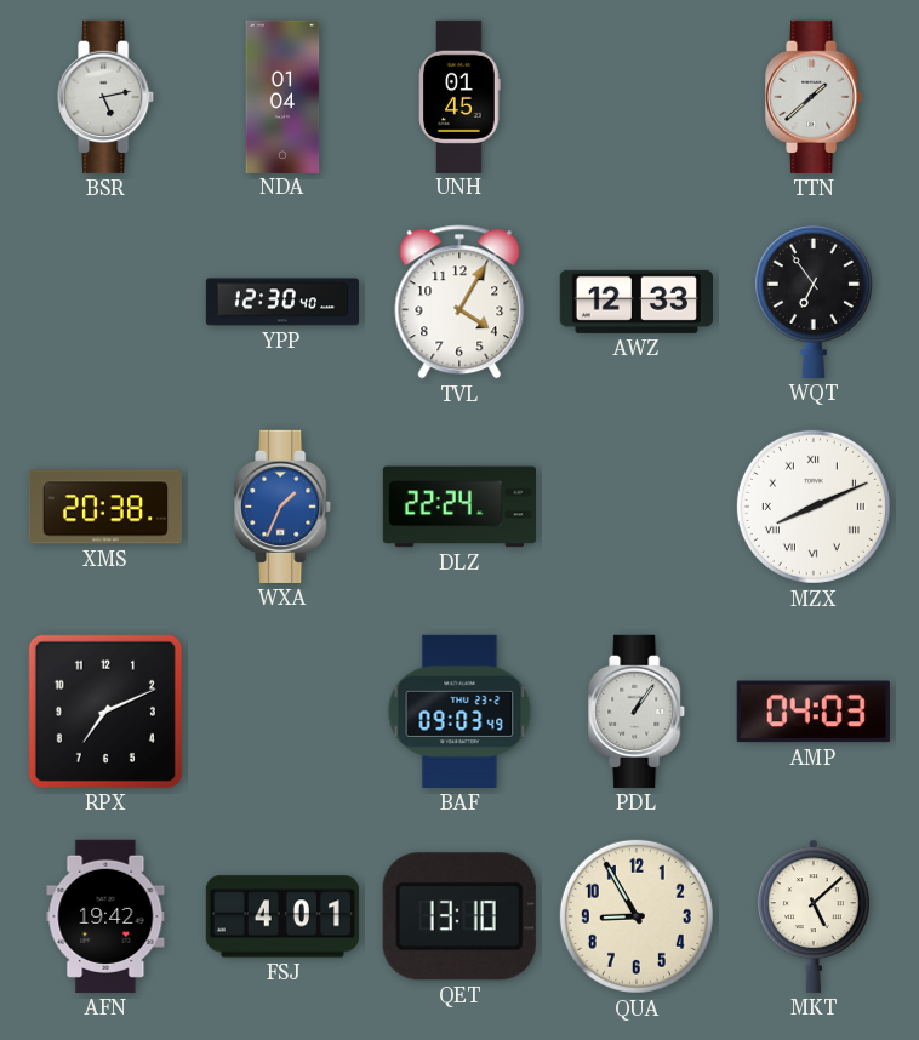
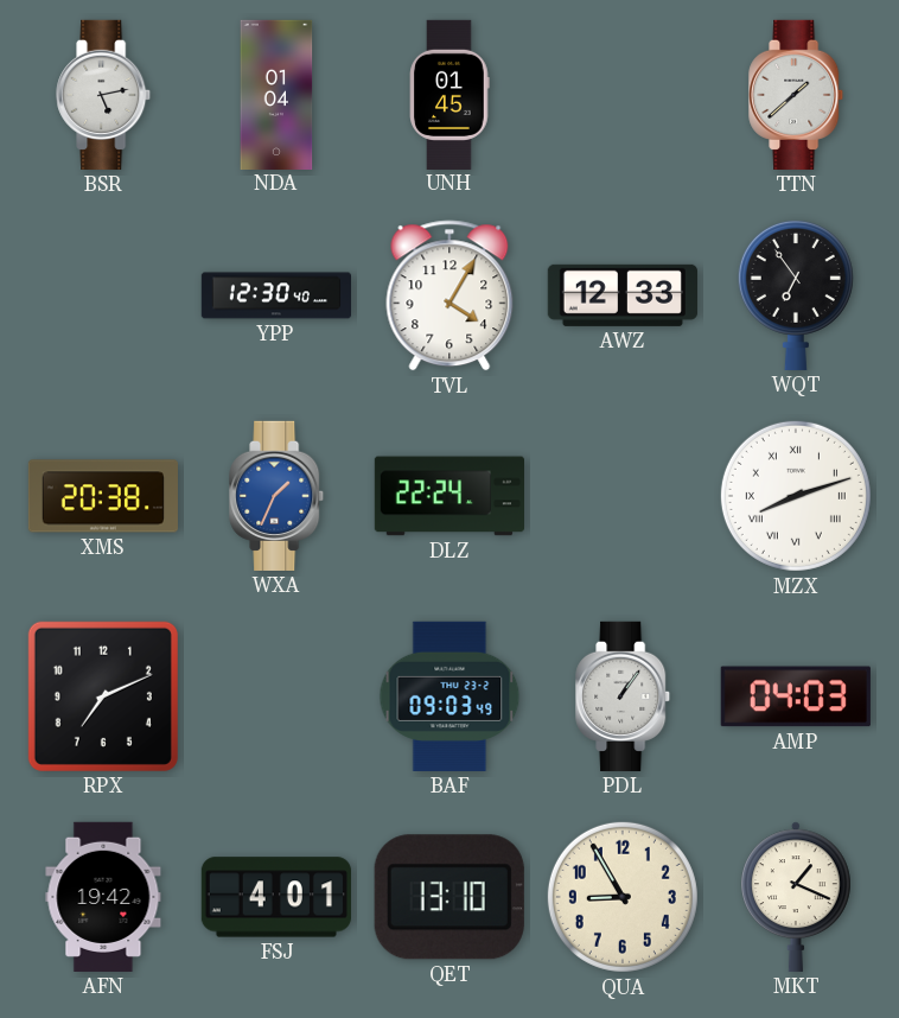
MZX: 8:11 -> 8:12
MKT: 5:08 -> 1:19
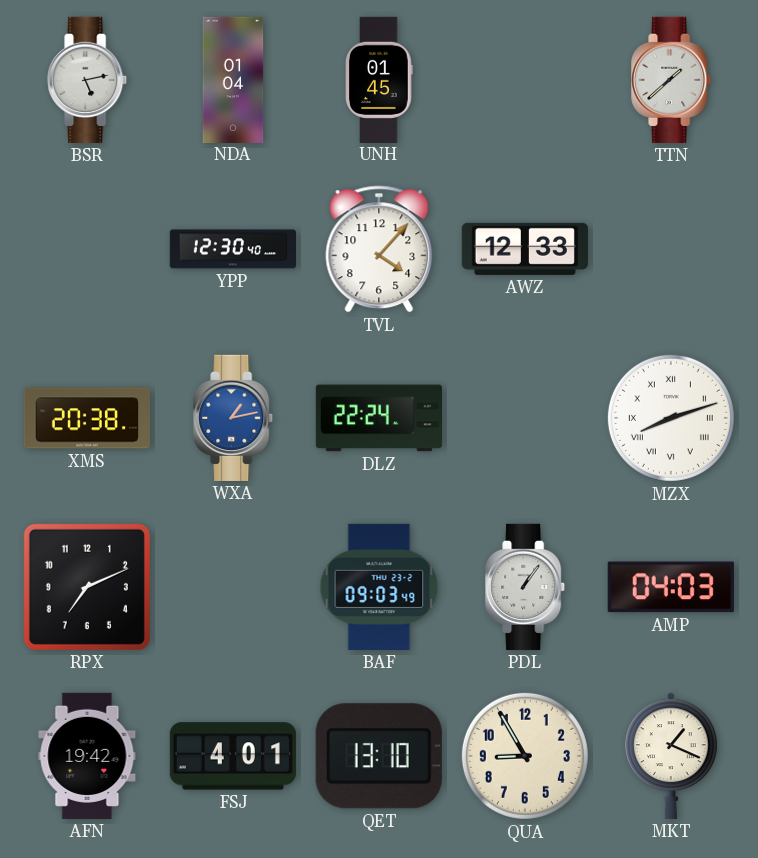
TVL: 4:05 -> 4:07
WQT: 6:54 -> none
WXA: 1:34 -> 1:13
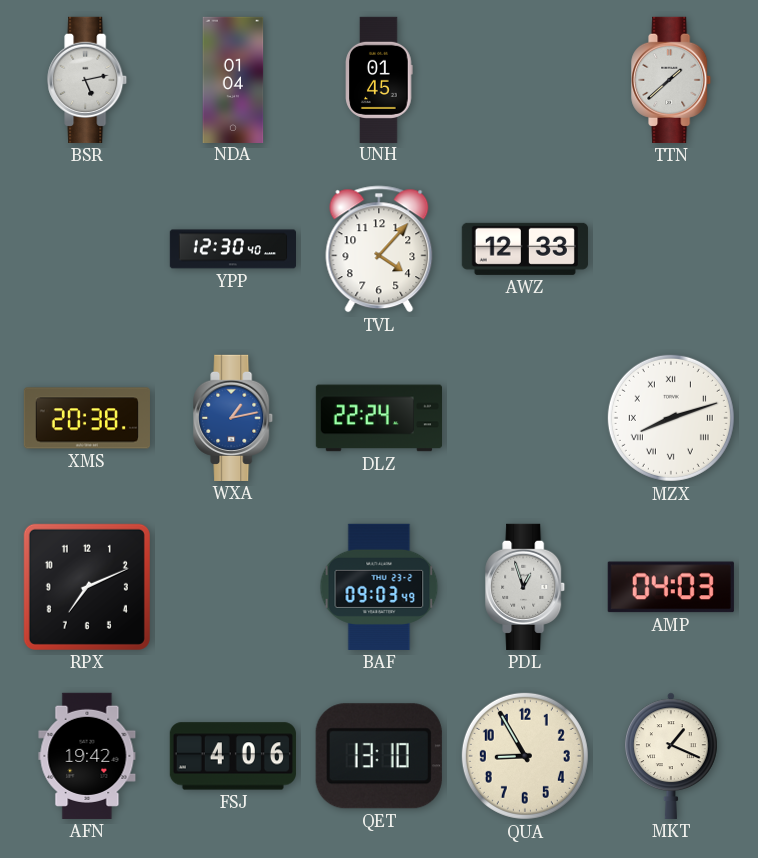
PDL: 1:06 -> 12:57
FSJ: 4:01 -> 4:06
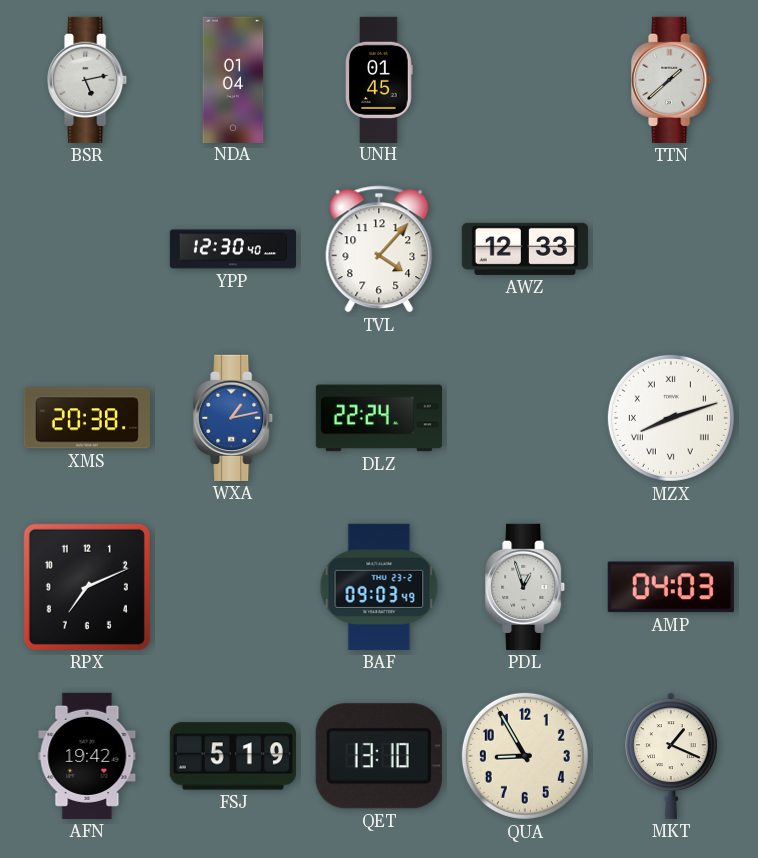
FSJ: 4:06 -> 5:19
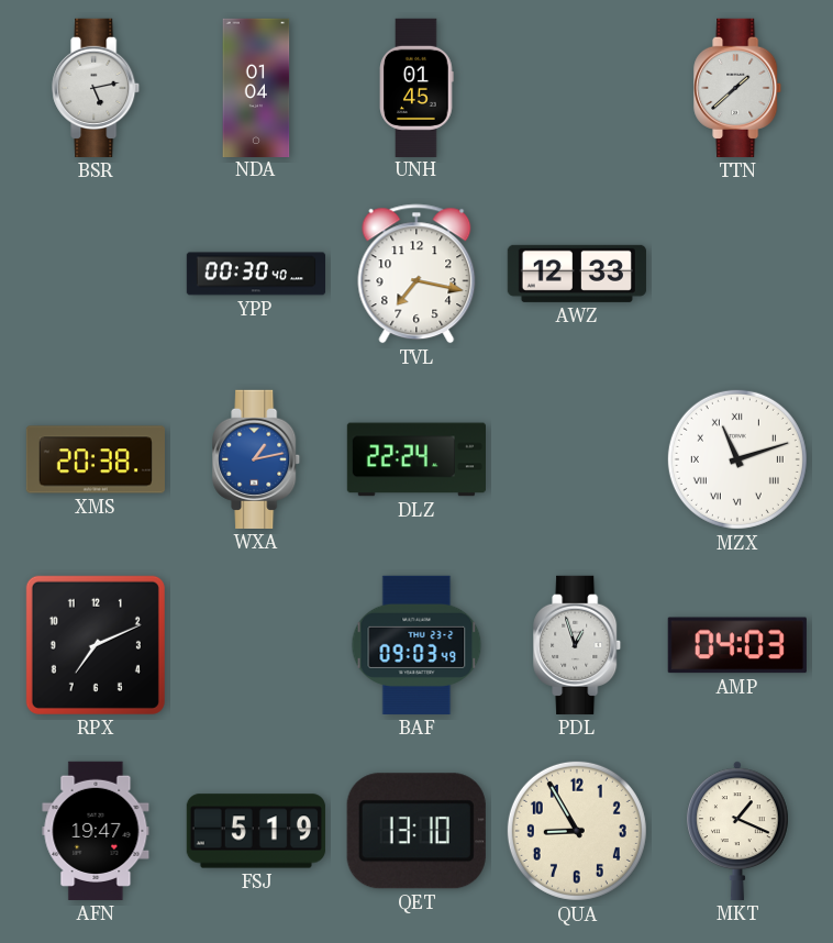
YPP: 12:30 -> 00:30
TVL: 4:07 -> 7:17
MZX: 8:12 -> 11:12
AFN: 19:42 -> 19:47
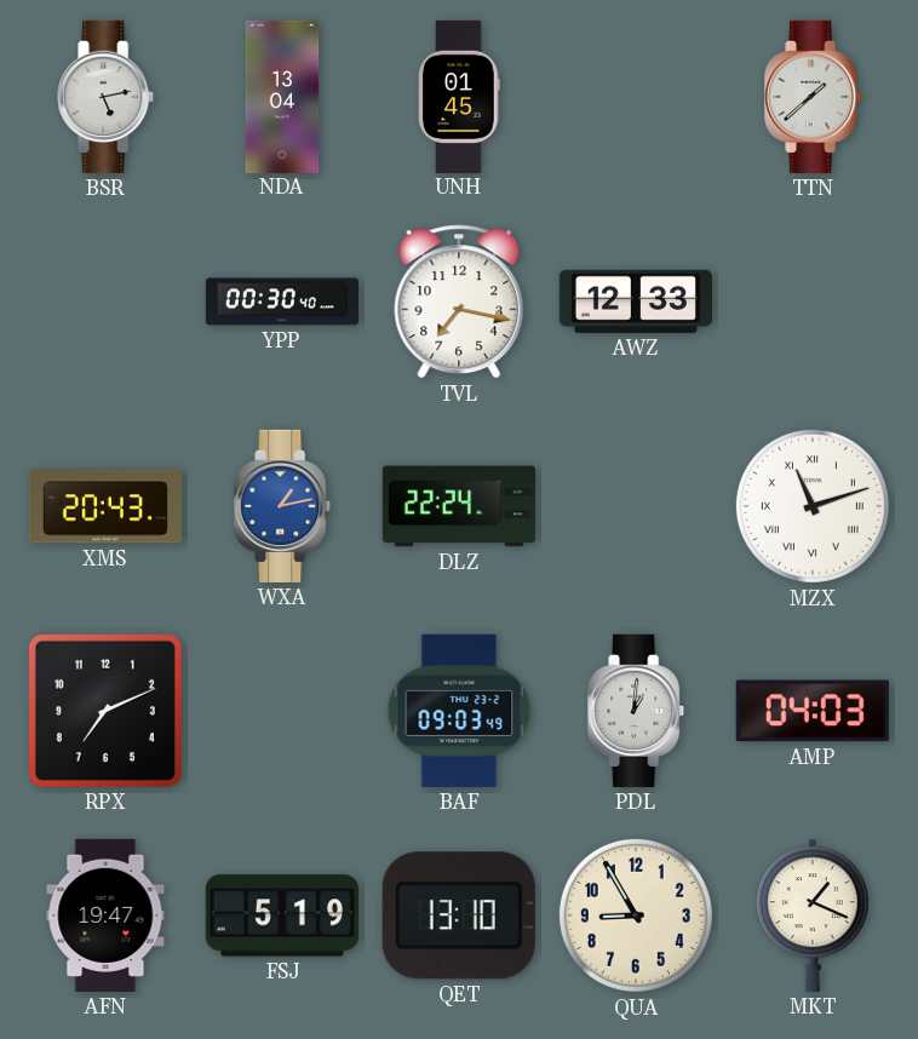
NDA: 01:04 -> 13:04
XMS: 20:38 -> 20:43
PDL: 12:57 -> 1:01
